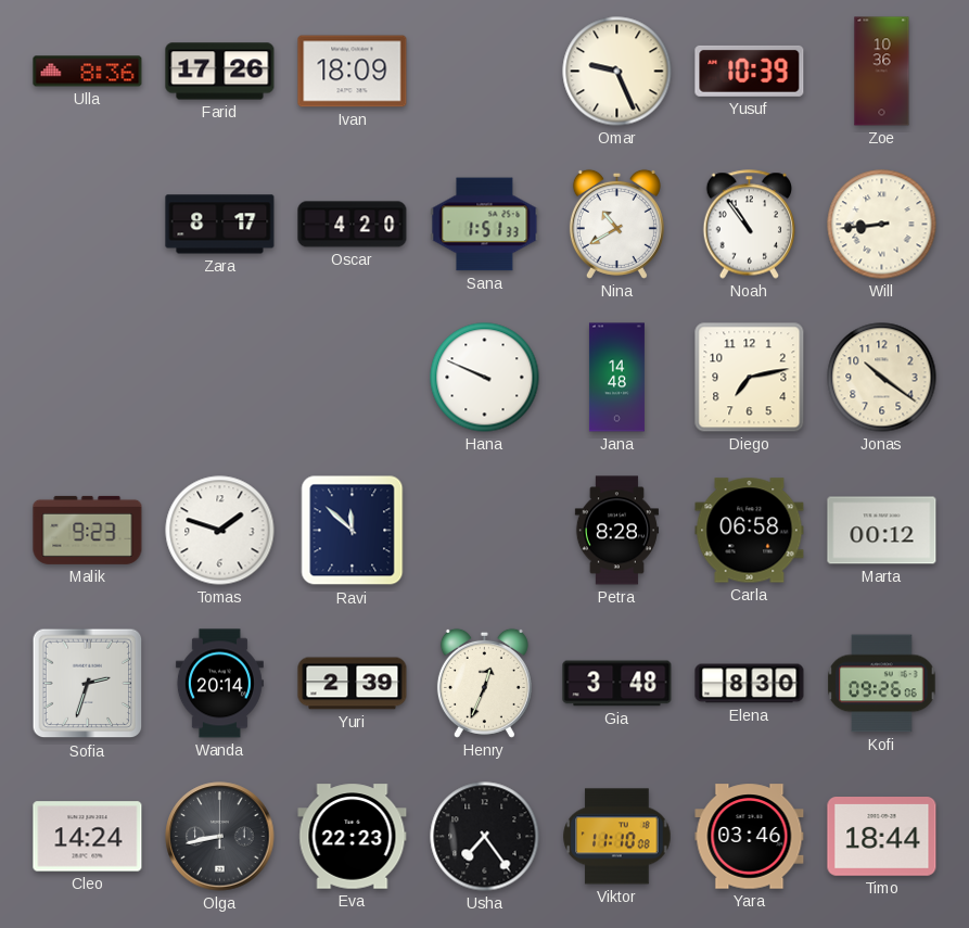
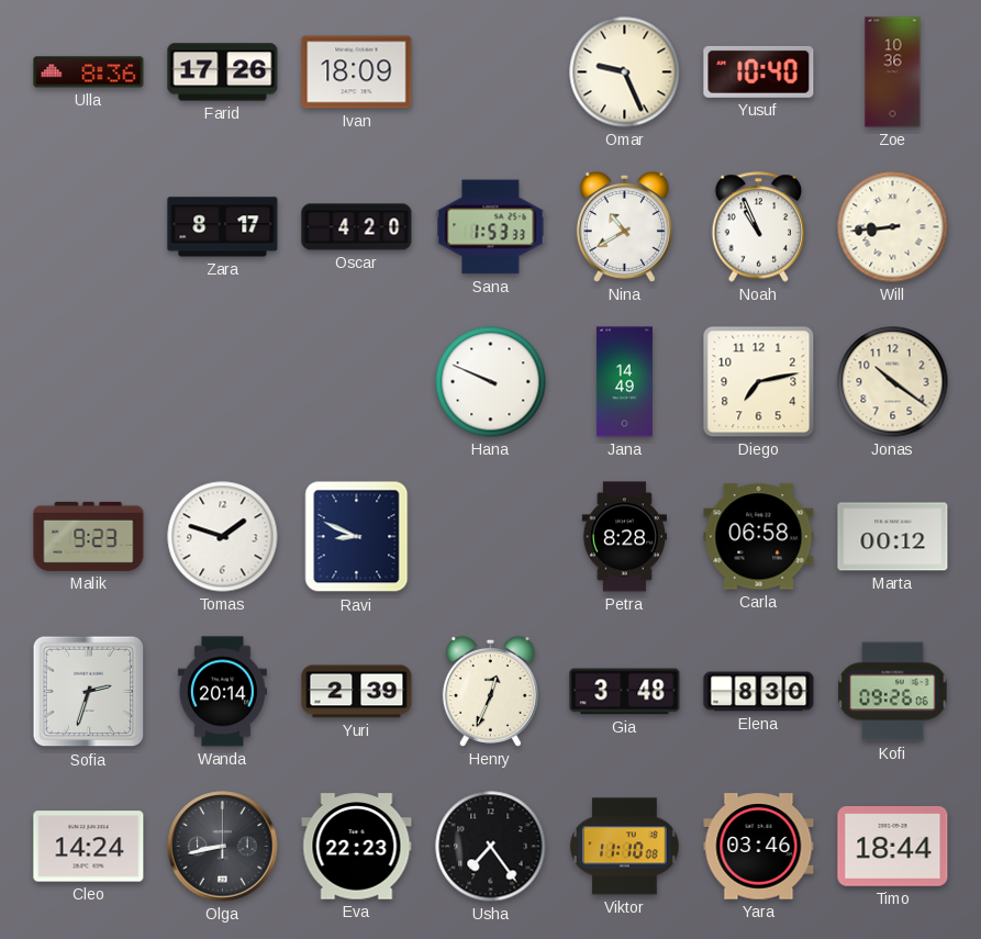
Yusuf: 10:39 -> 10:40
Sana: 1:51 -> 1:53
Noah: 10:54 -> 10:56
Jana: 14:48 -> 14:49
Ravi: 11:52 -> 8:49
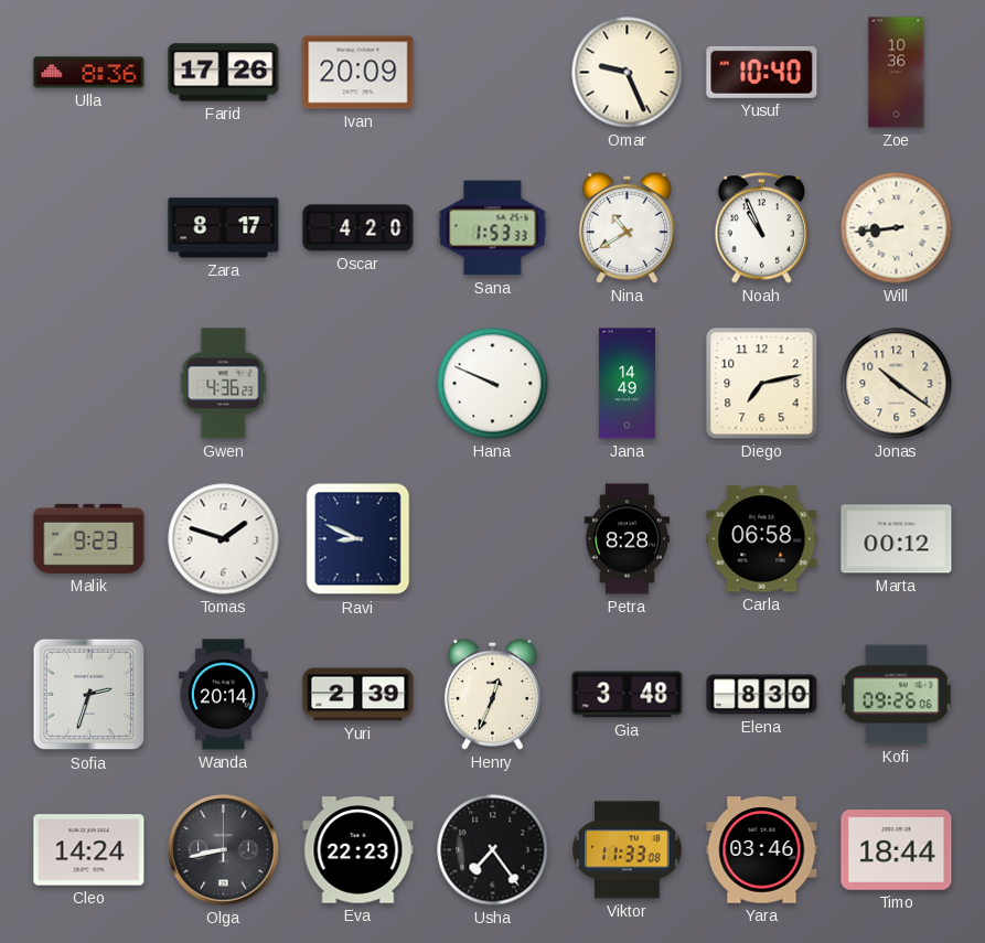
Ivan: 18:09 -> 20:09
Gwen: none -> 4:36
Viktor: 11:10 -> 11:33
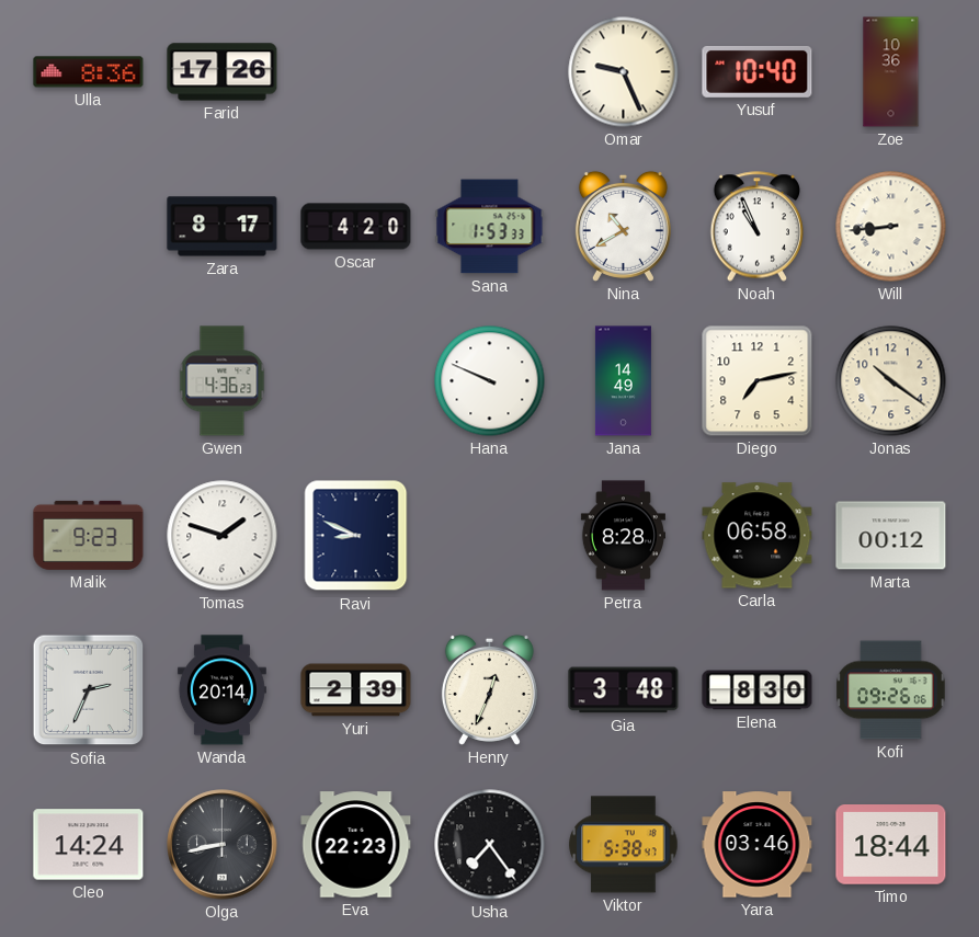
Ivan: 20:09 -> none
Sofia: 2:33 -> 2:34
Viktor: 11:33 -> 5:38
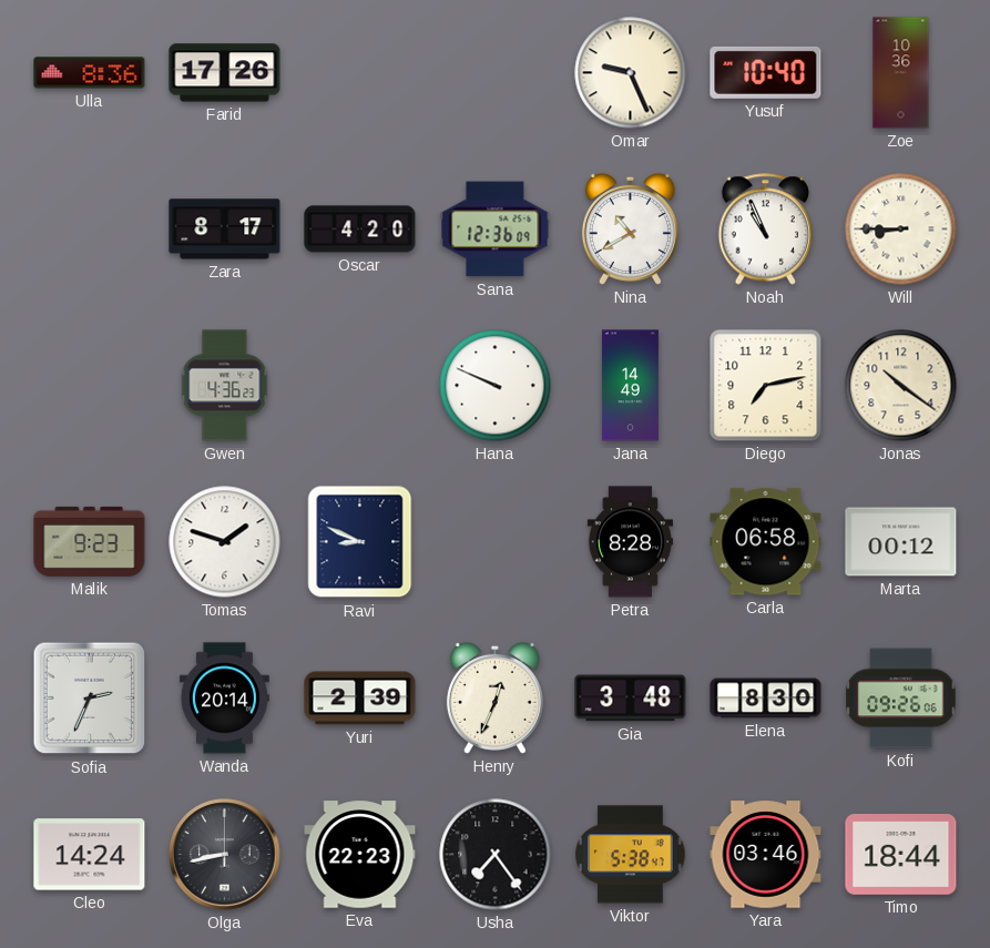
Sana: 1:53 -> 12:36
Will: 8:44 -> 8:45
